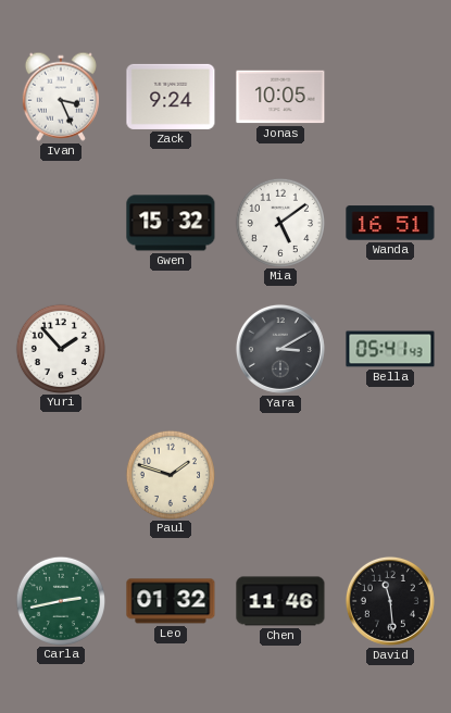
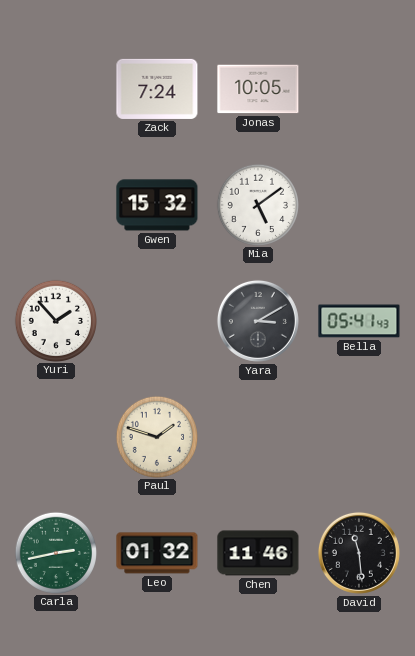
Ivan: 3:26 -> none
Zack: 9:24 -> 7:24
Wanda: 16:51 -> none
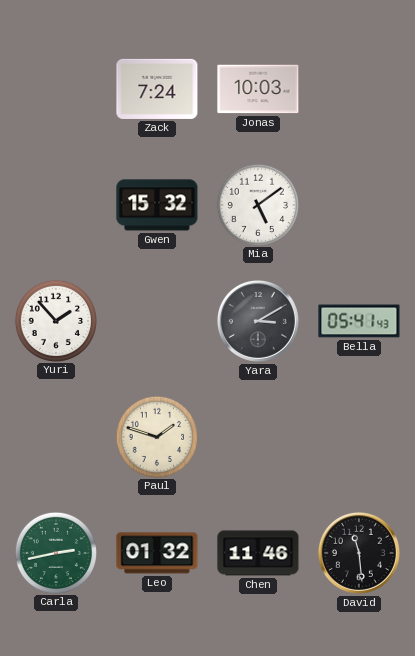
Jonas: 10:05 -> 10:03
